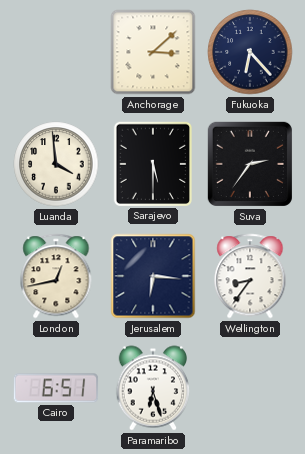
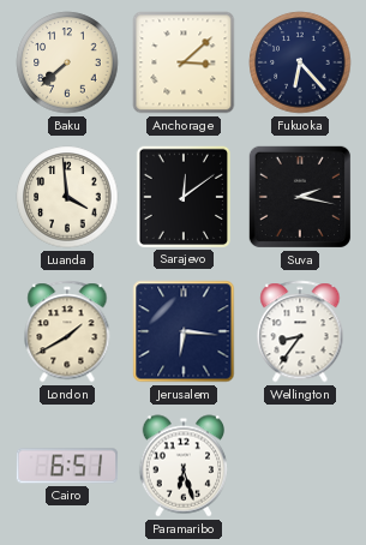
Baku: none -> 7:38
Sarajevo: 5:30 -> 12:09
Suva: 2:36 -> 2:17
London: 12:43 -> 1:40
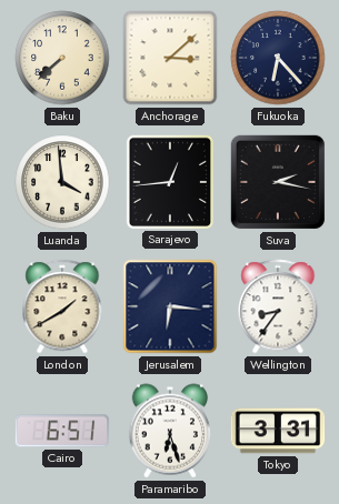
Sarajevo: 12:09 -> 12:44
Tokyo: none -> 3:31
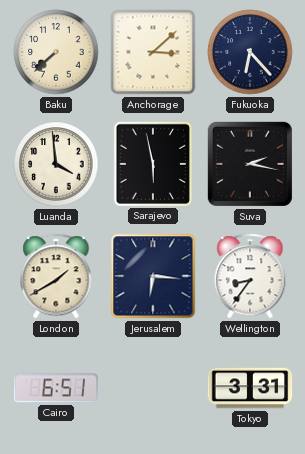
Sarajevo: 12:44 -> 5:58
Paramaribo: 6:27 -> none
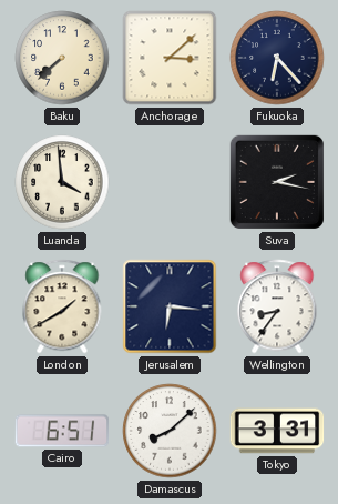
Sarajevo: 5:58 -> none
Damascus: none -> 8:08
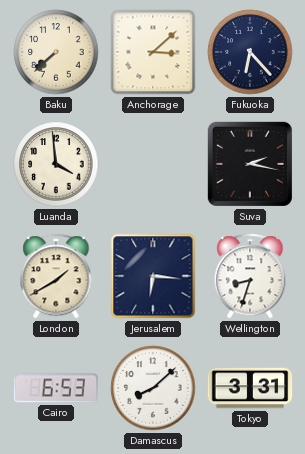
Wellington: 8:36 -> 8:33
Cairo: 6:51 -> 6:53
